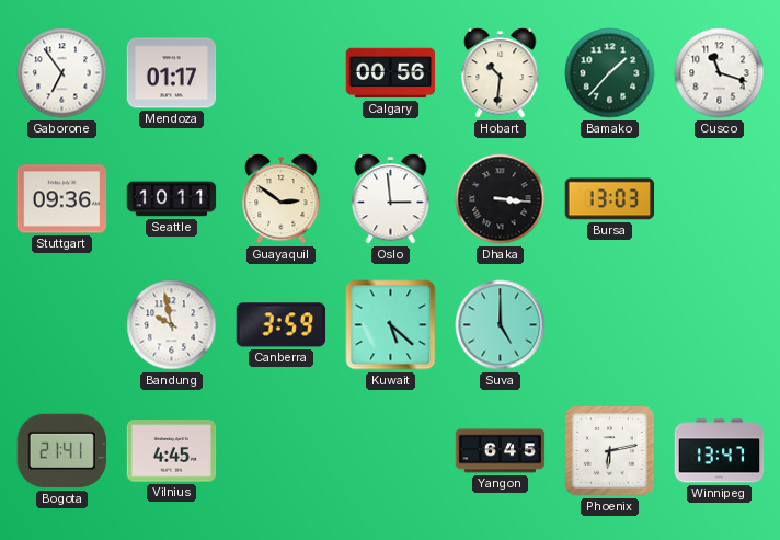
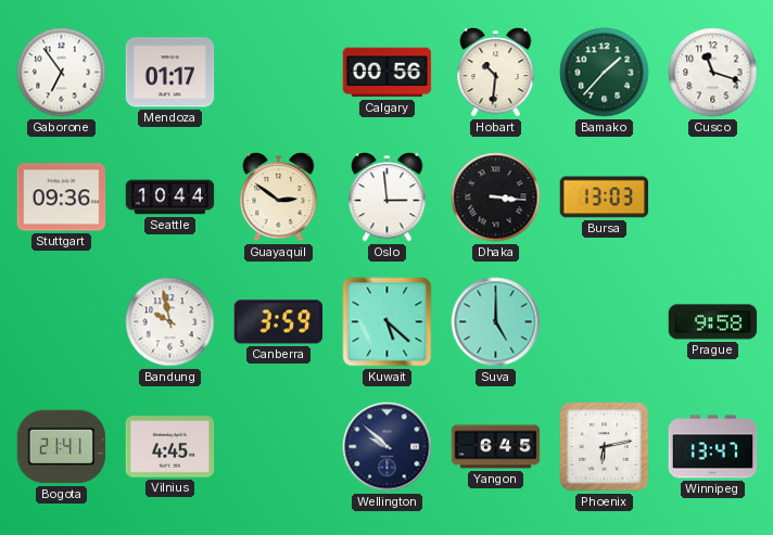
Seattle: 10:11 -> 10:44
Prague: none -> 9:58
Wellington: none -> 9:52
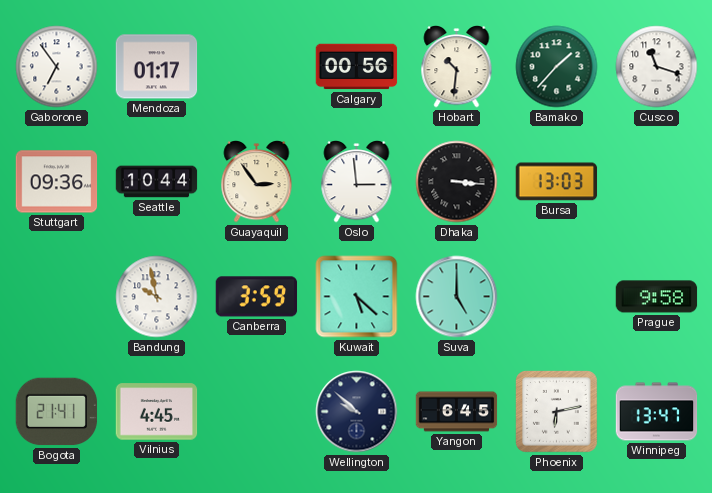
Guayaquil: 2:51 -> 2:54
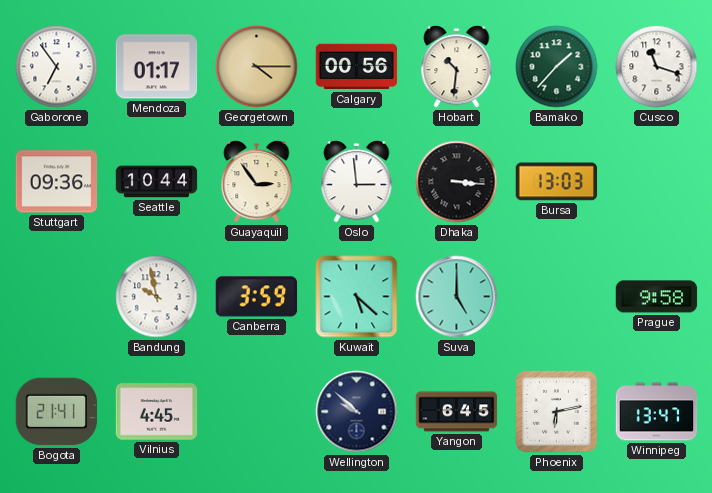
Georgetown: none -> 4:15
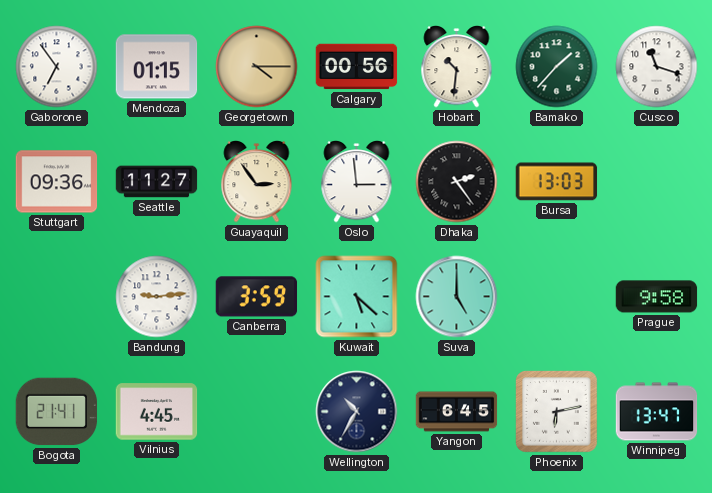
Mendoza: 01:17 -> 01:15
Seattle: 10:44 -> 11:27
Dhaka: 3:16 -> 2:24
Bandung: 9:58 -> 9:14
Wellington: 9:52 -> 10:35
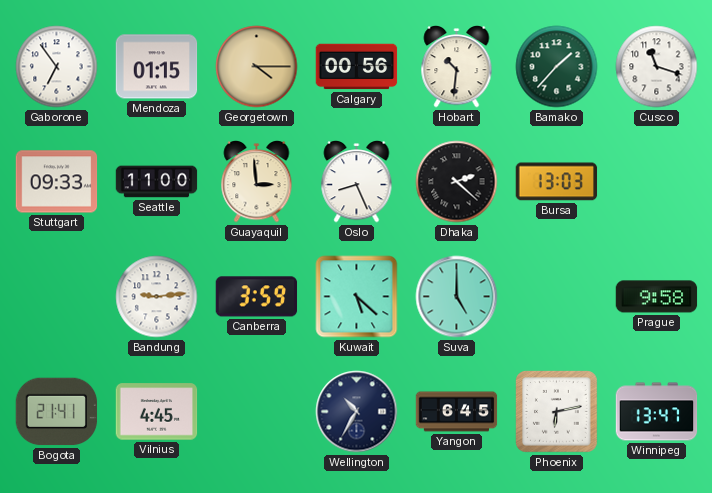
Stuttgart: 09:36 -> 09:33
Seattle: 11:27 -> 11:00
Guayaquil: 2:54 -> 2:59
Oslo: 2:59 -> 8:26
Dhaka: 2:24 -> 2:22
